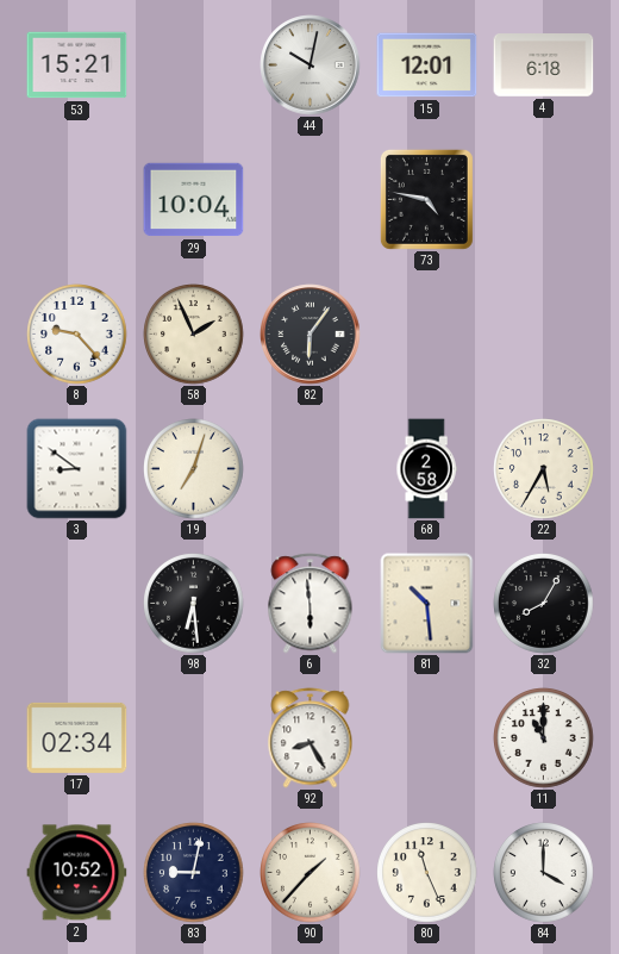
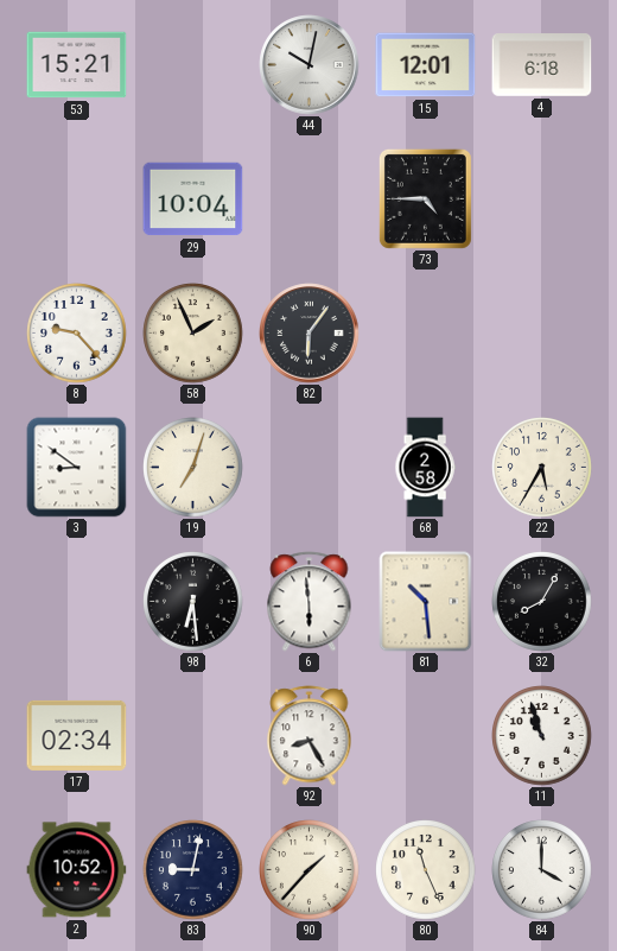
73: 4:47 -> 4:45
11: 11:00 -> 10:57
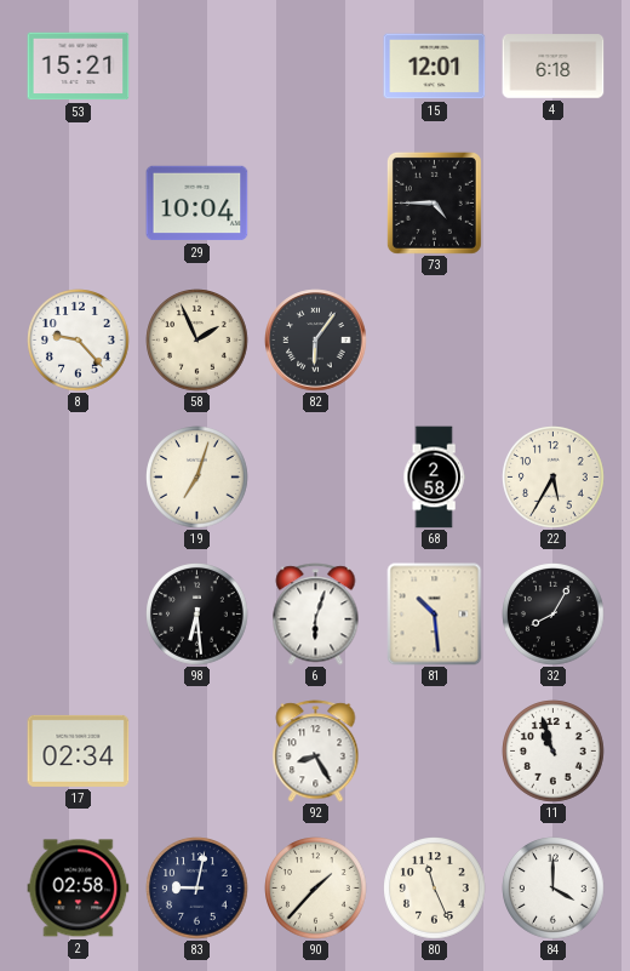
44: 10:02 -> none
3: 8:51 -> none
6: 5:59 -> 6:03
2: 10:52 -> 02:58
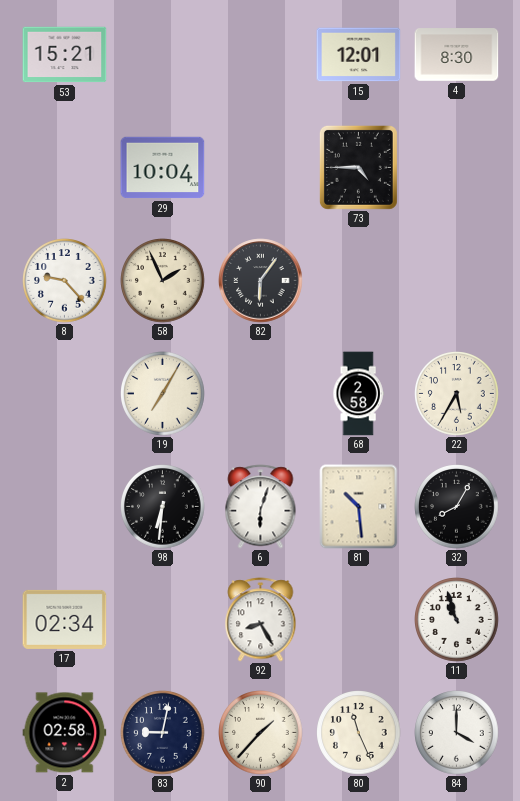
4: 6:18 -> 8:30
19: 7:03 -> 7:05
98: 6:29 -> 6:31
